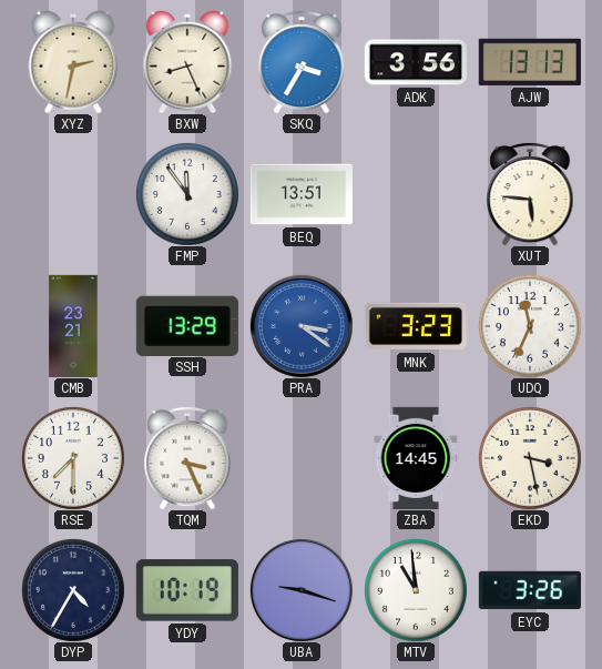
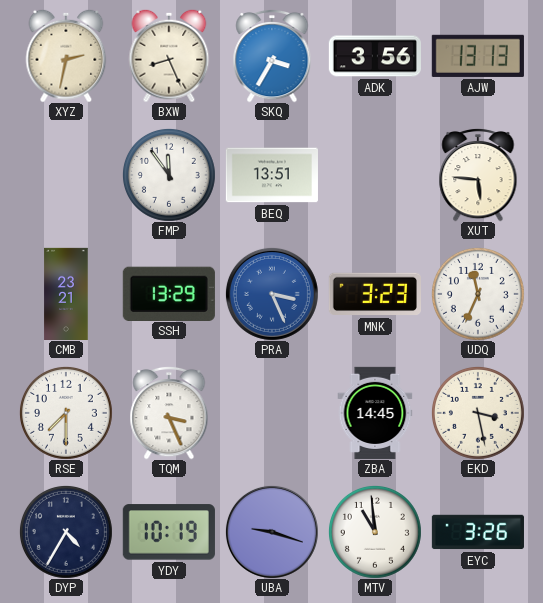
PRA: 3:21 -> 3:26
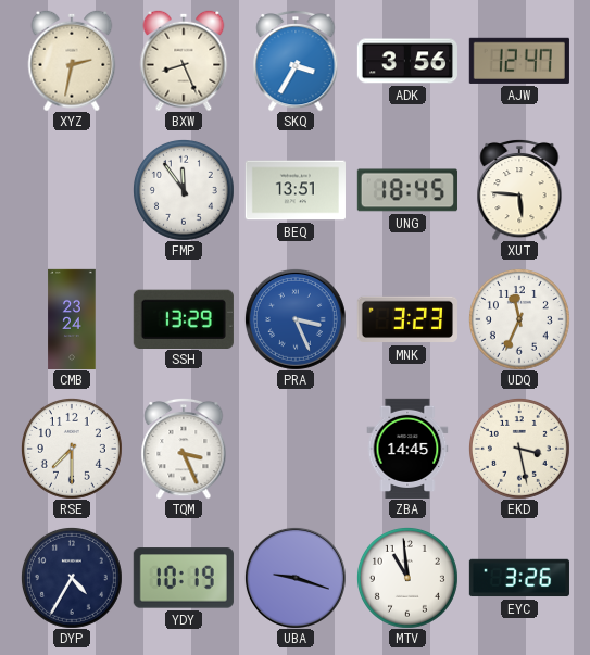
AJW: 13:13 -> 12:47
UNG: none -> 18:45
CMB: 23:21 -> 23:24
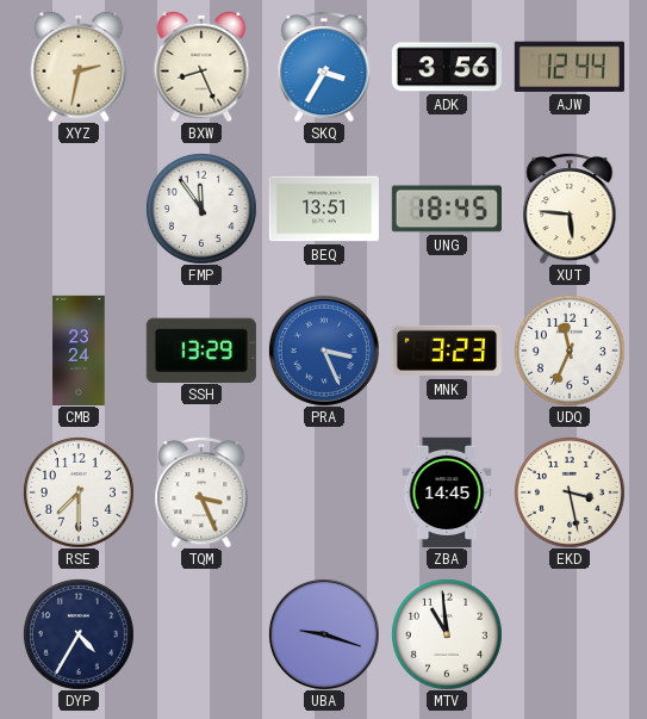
AJW: 12:47 -> 12:44
YDY: 10:19 -> none
EYC: 3:26 -> none
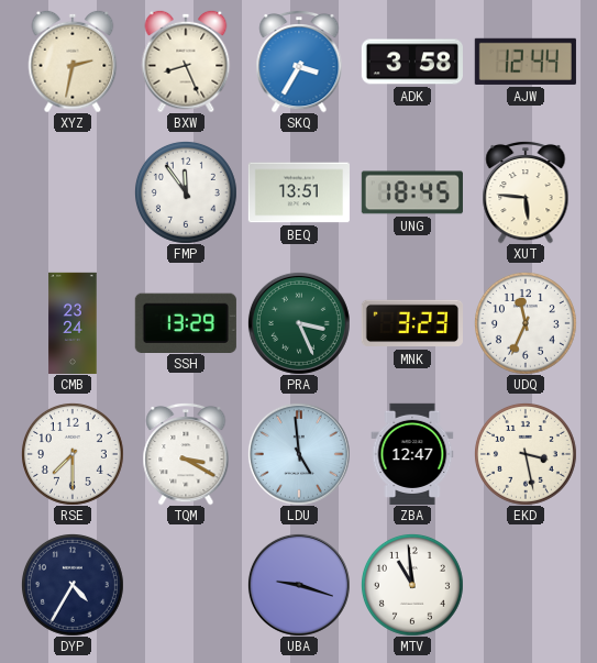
ADK: 3:56 -> 3:58
PRA dial: blue -> green
TQM: 3:26 -> 3:20
LDU: none -> 4:59
ZBA: 14:45 -> 12:47
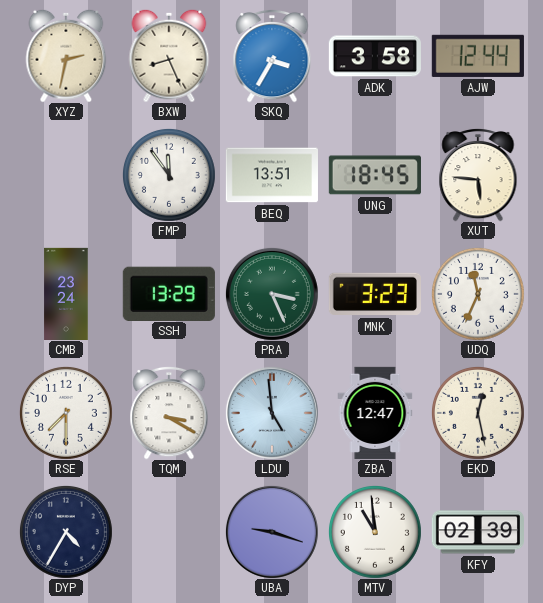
EKD: 3:28 -> 12:28
KFY: none -> 02:39
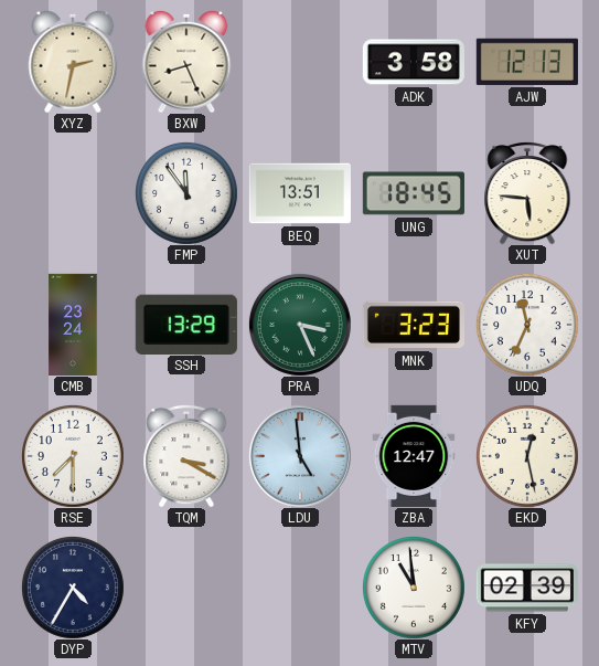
SKQ: 3:35 -> none
AJW: 12:44 -> 12:13
UBA: 9:18 -> none
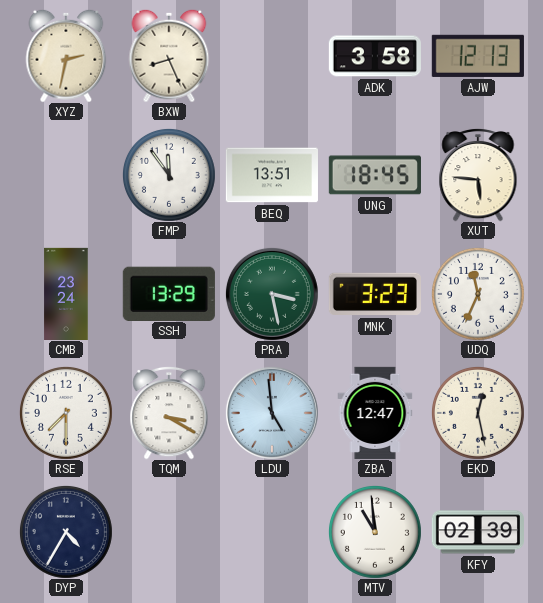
PRA: 3:26 -> 3:28
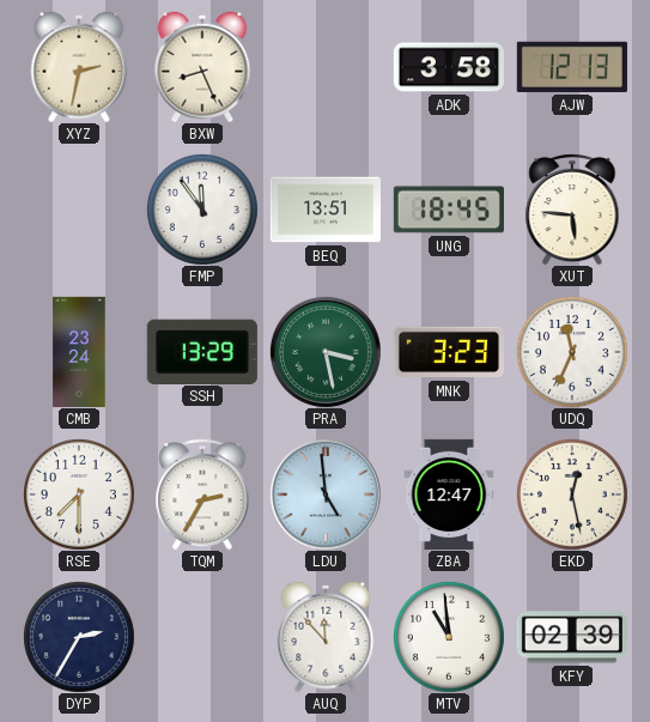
TQM: 3:20 -> 2:35
DYP: 4:35 -> 2:35
AUQ: none -> 11:53
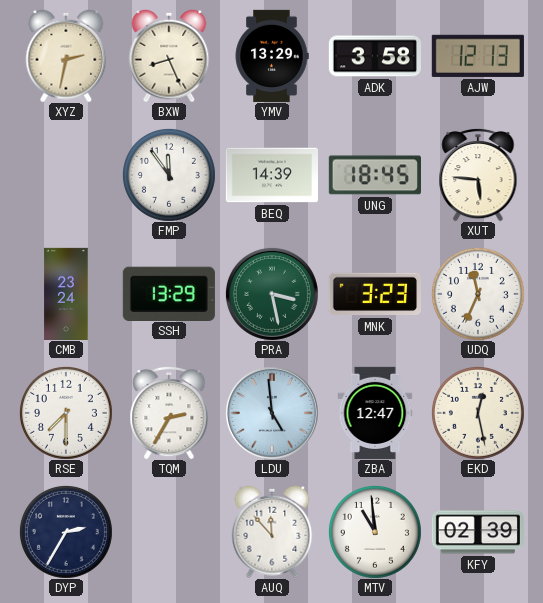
YMV: none -> 13:29
BEQ: 13:51 -> 14:39
